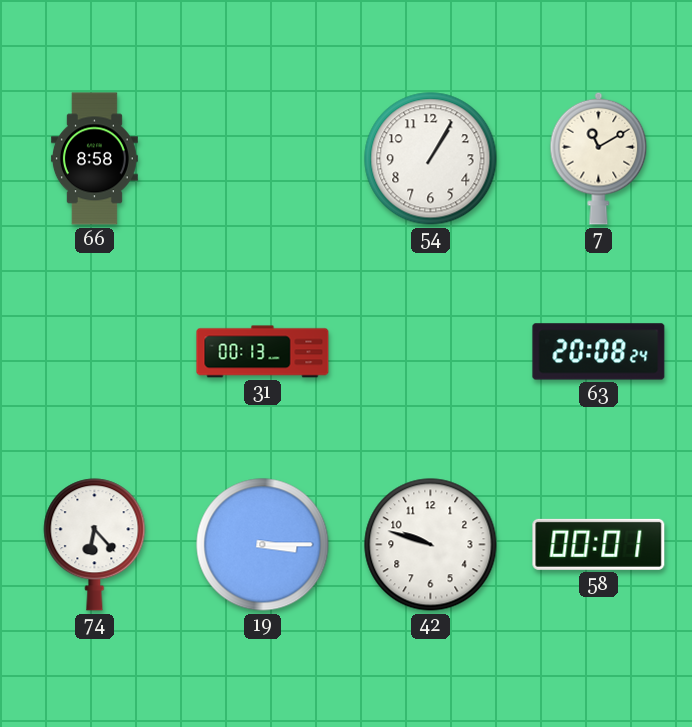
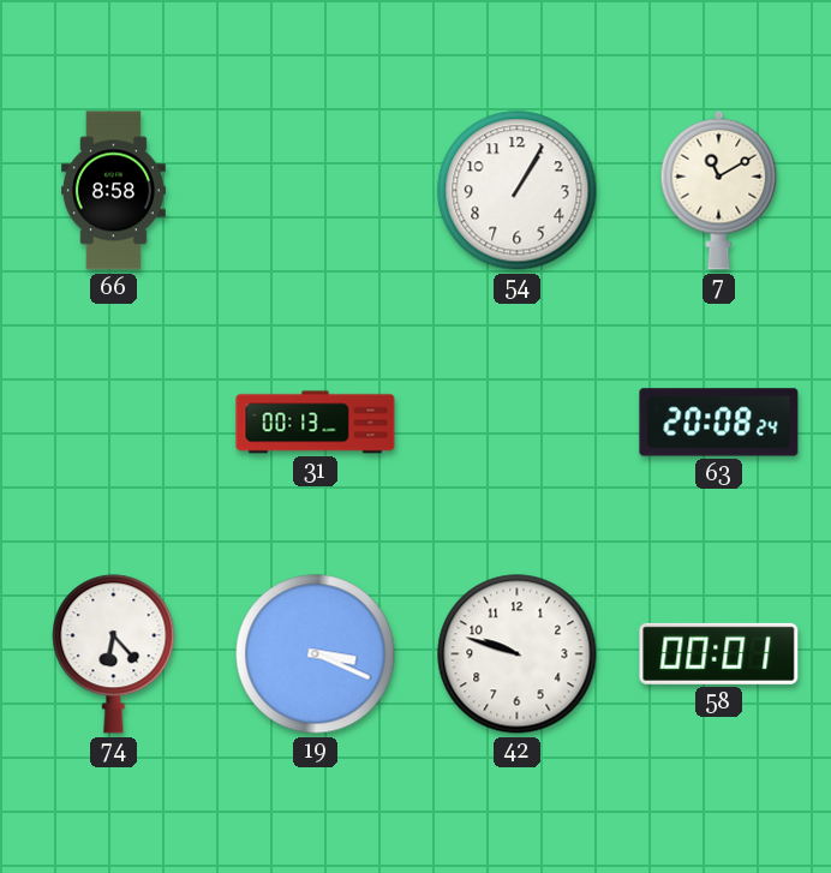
19: 3:15 -> 3:19
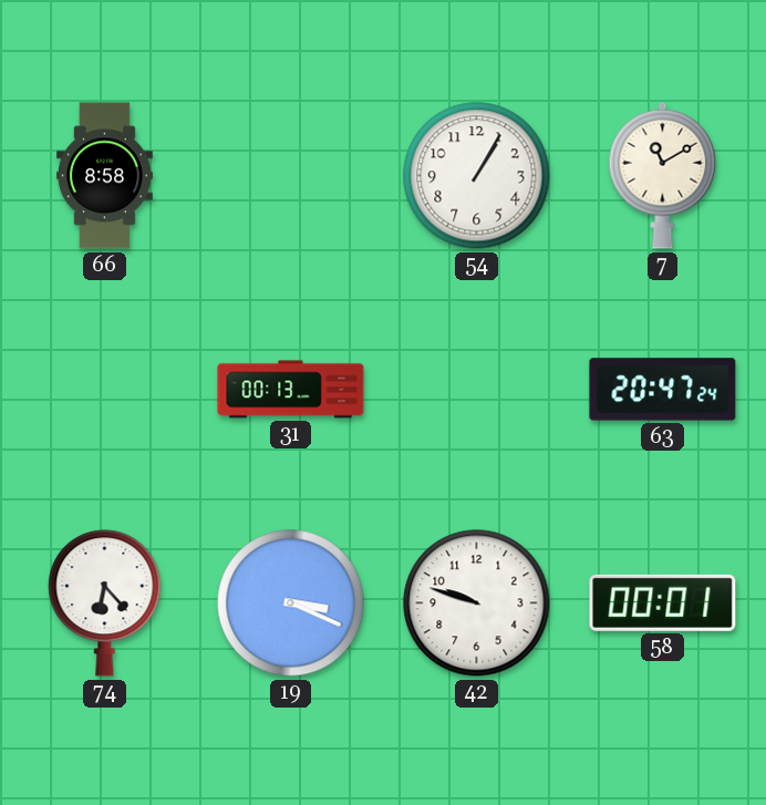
63: 20:08 -> 20:47
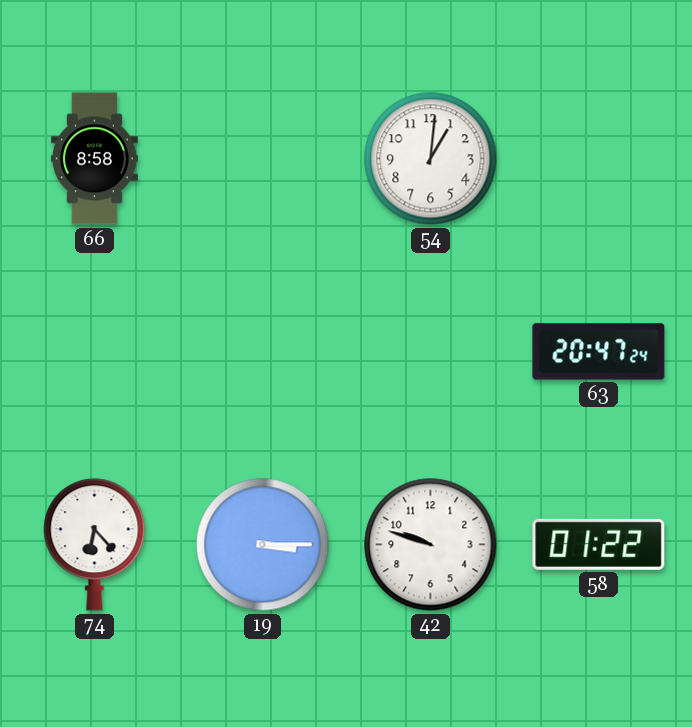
54: 1:05 -> 1:01
7: 11:10 -> none
31: 00:13 -> none
19: 3:19 -> 3:15
58: 00:01 -> 01:22
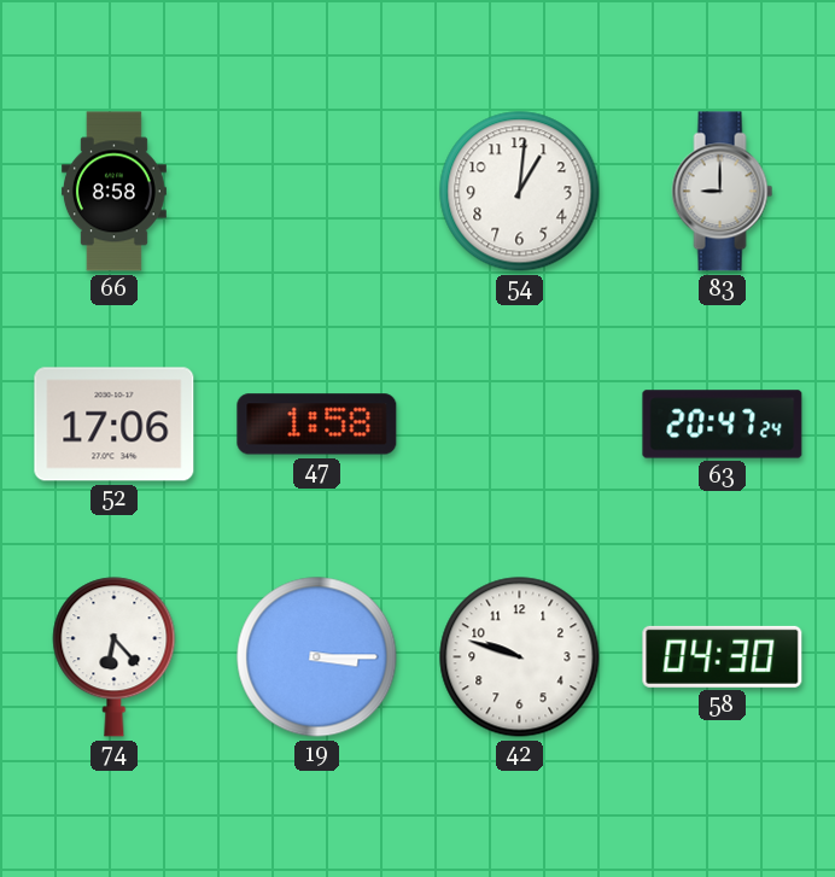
83: none -> 9:00
52: none -> 17:06
47: none -> 1:58
58: 01:22 -> 04:30
